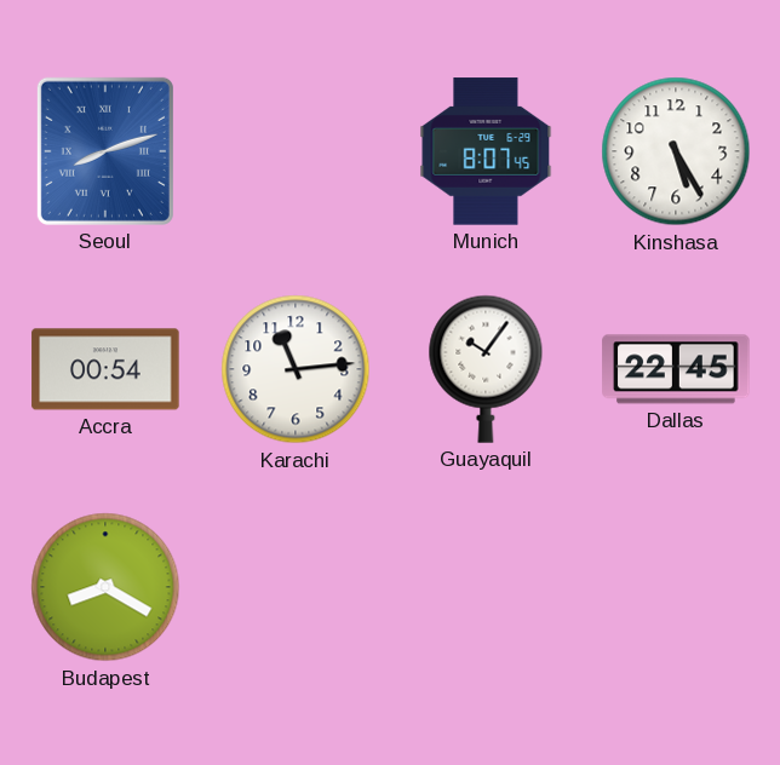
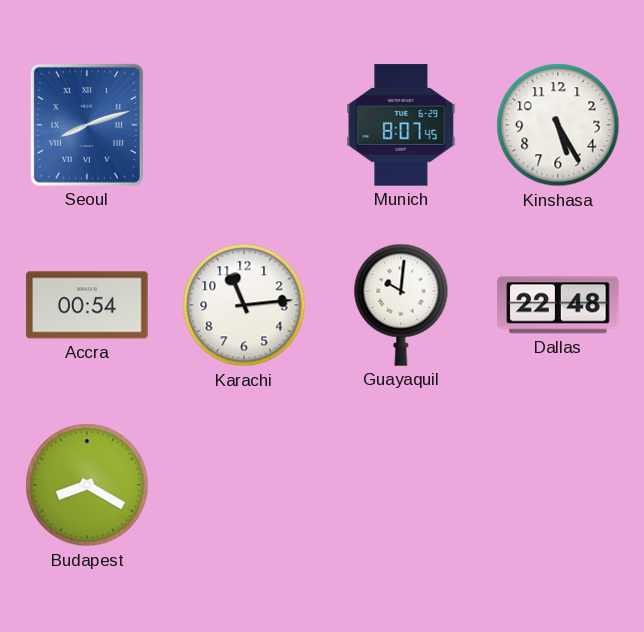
Guayaquil: 10:06 -> 10:01
Dallas: 22:45 -> 22:48
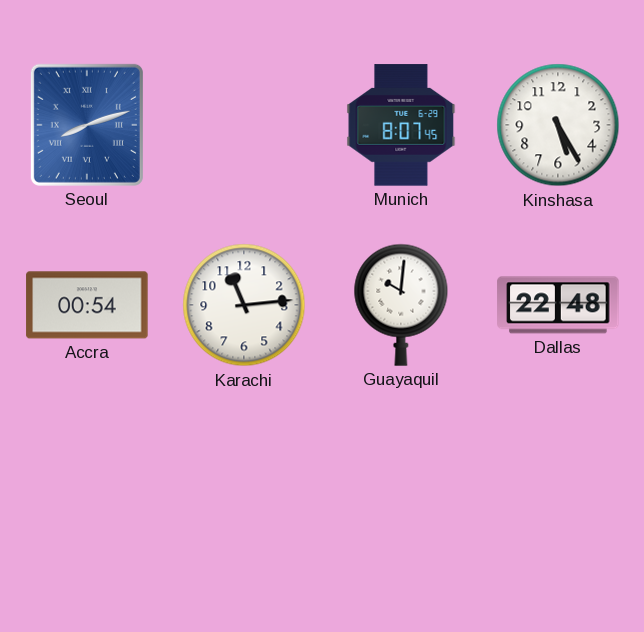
Budapest: 8:20 -> none
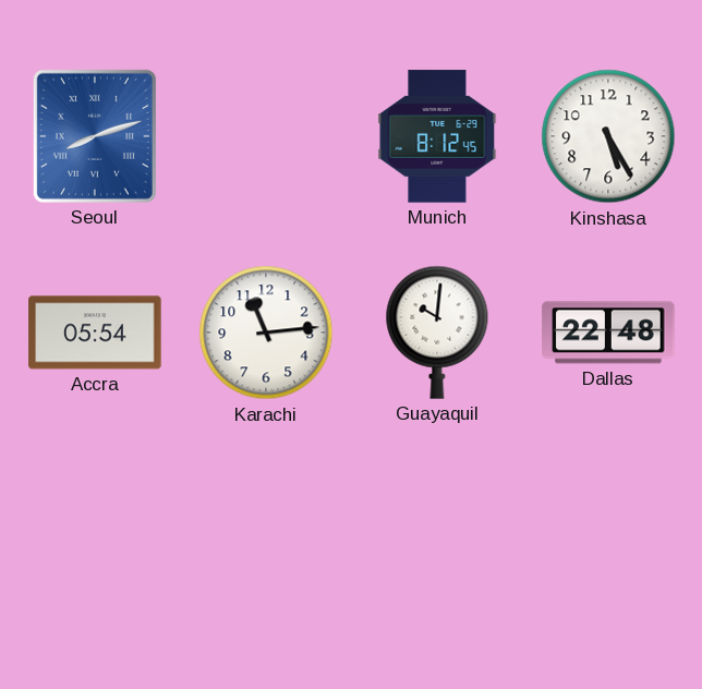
Munich: 8:07 -> 8:12
Accra: 00:54 -> 05:54
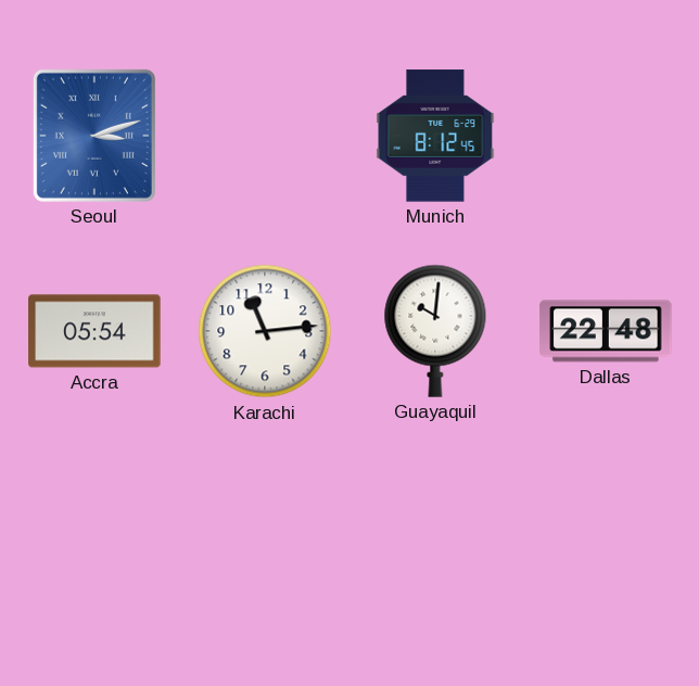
Seoul: 8:12 -> 3:12
Kinshasa: 5:25 -> none
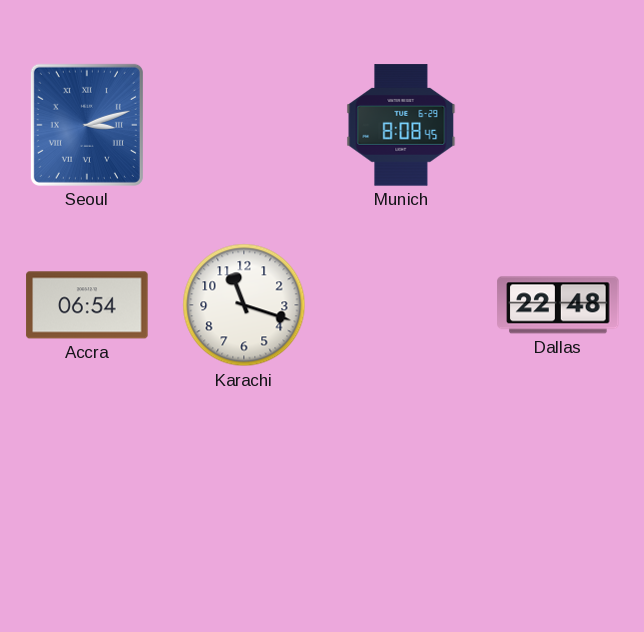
Munich: 8:12 -> 8:08
Accra: 05:54 -> 06:54
Karachi: 11:14 -> 11:18
Guayaquil: 10:01 -> none
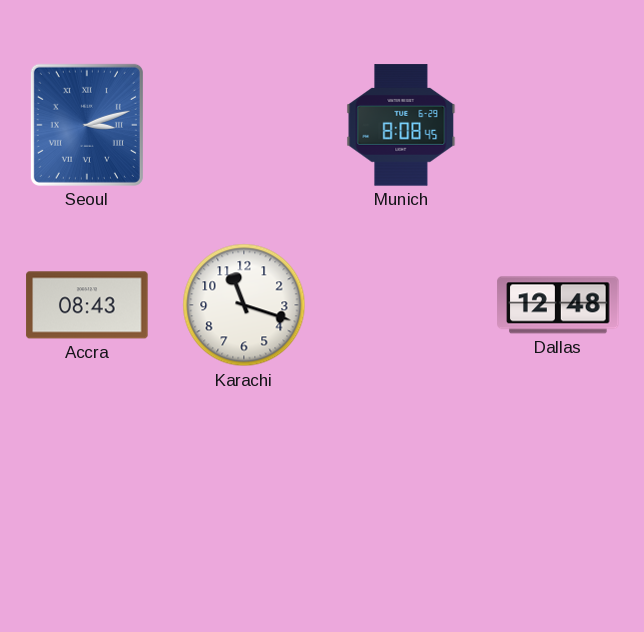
Accra: 06:54 -> 08:43
Dallas: 22:48 -> 12:48
